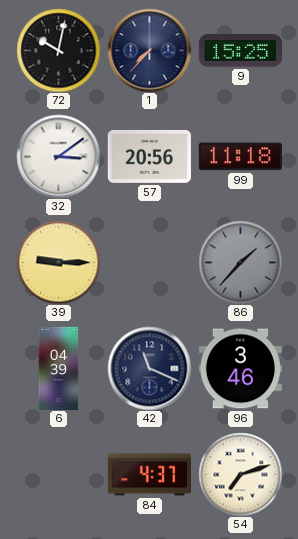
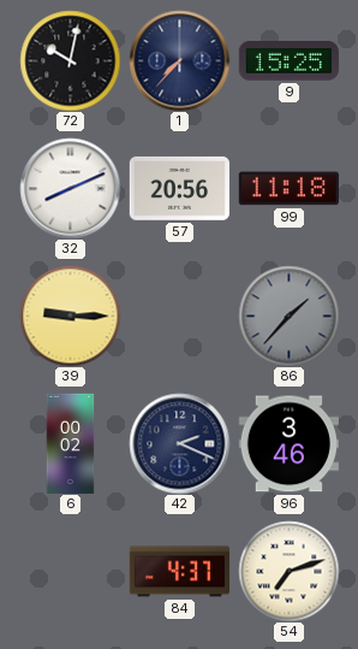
32: 3:09 -> 8:11
6: 04:39 -> 00:02
42: 11:19 -> 2:19
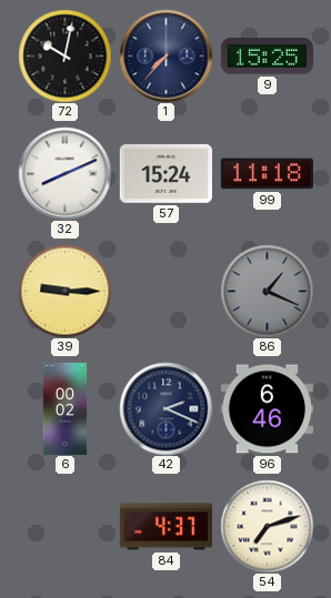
57: 20:56 -> 15:24
86: 1:37 -> 1:19
96: 3:46 -> 6:46
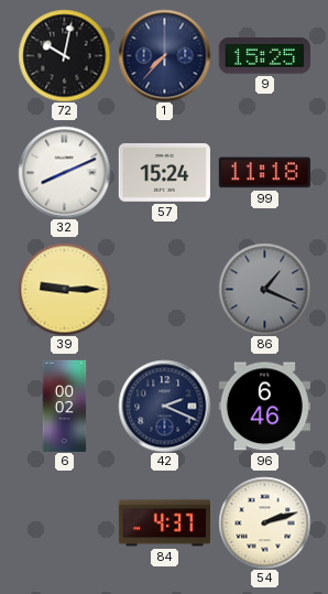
54: 7:12 -> 2:12
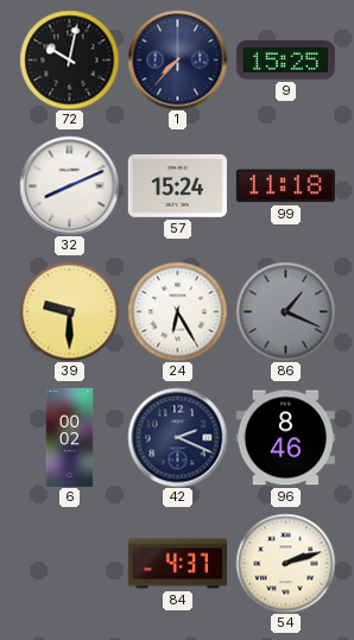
39: 9:15 -> 9:30
24: none -> 6:25
96: 6:46 -> 8:46
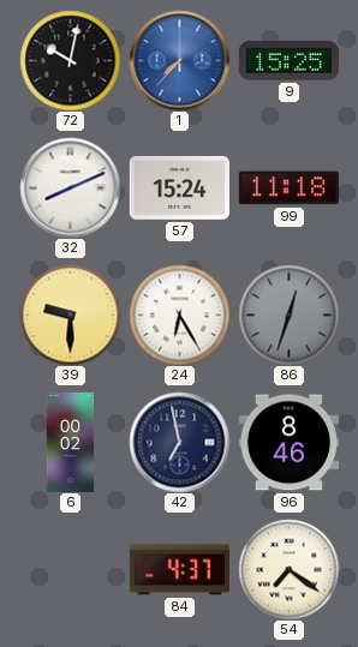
1 dial: navy -> blue
86: 1:19 -> 12:33
42: 2:19 -> 6:58
54: 2:12 -> 7:21
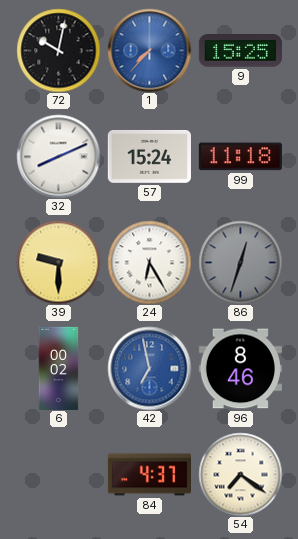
42 dial: navy -> blue
